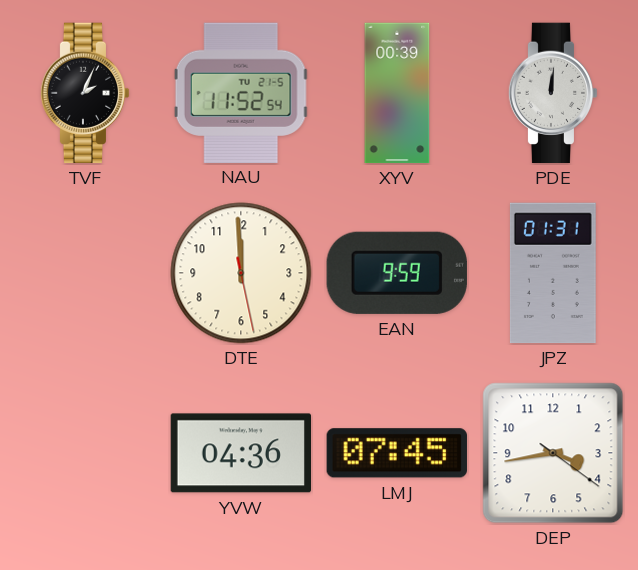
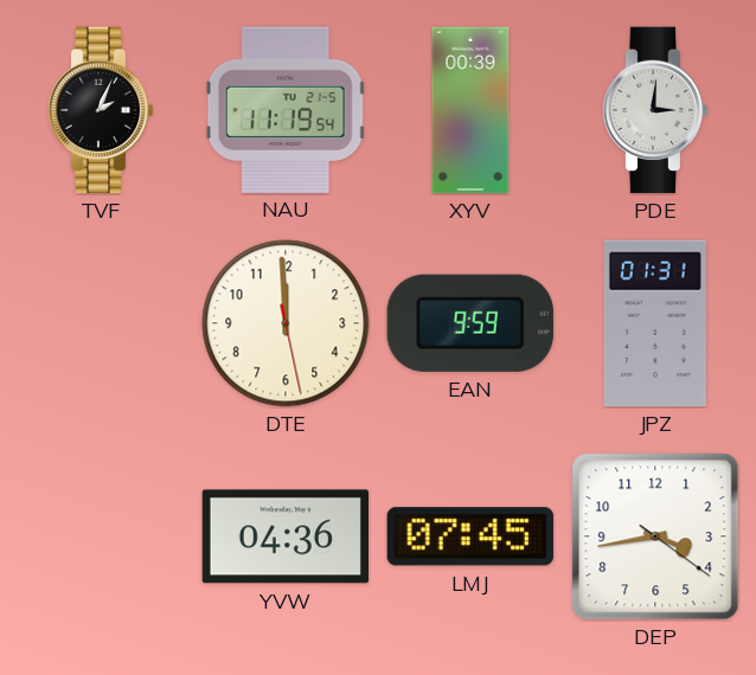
NAU: 11:52 -> 11:19
PDE: 12:01 -> 3:01
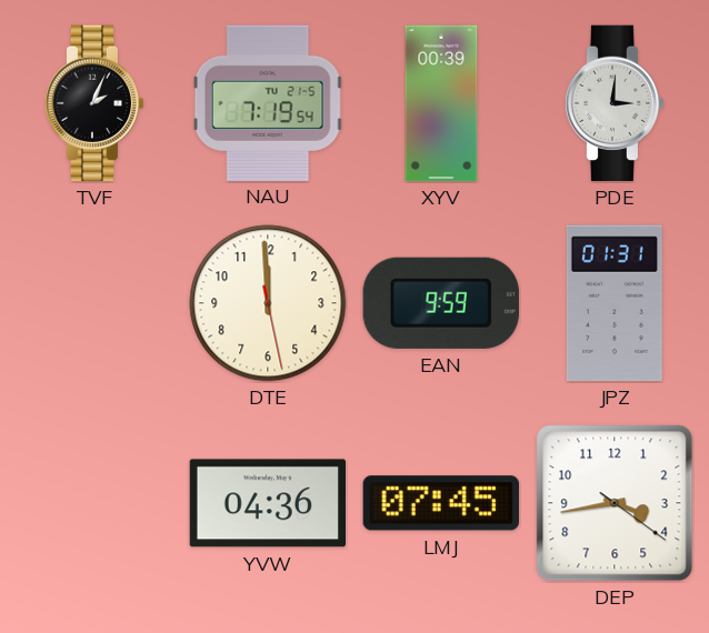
NAU: 11:19 -> 7:19
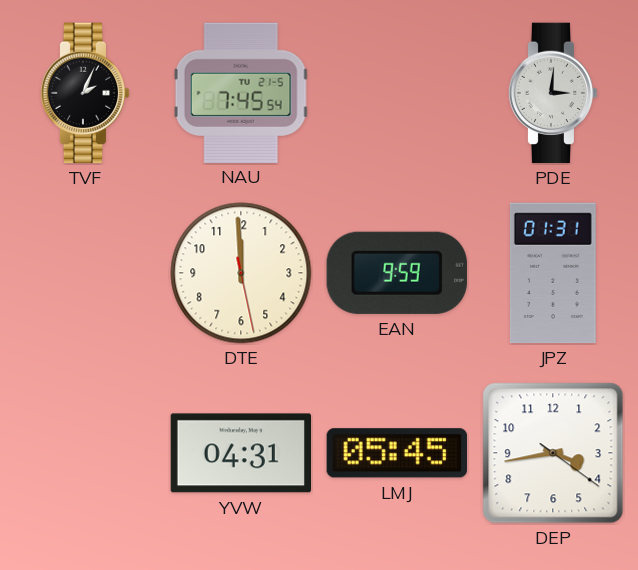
NAU: 7:19 -> 7:45
XYV: 00:39 -> none
YVW: 04:36 -> 04:31
LMJ: 07:45 -> 05:45
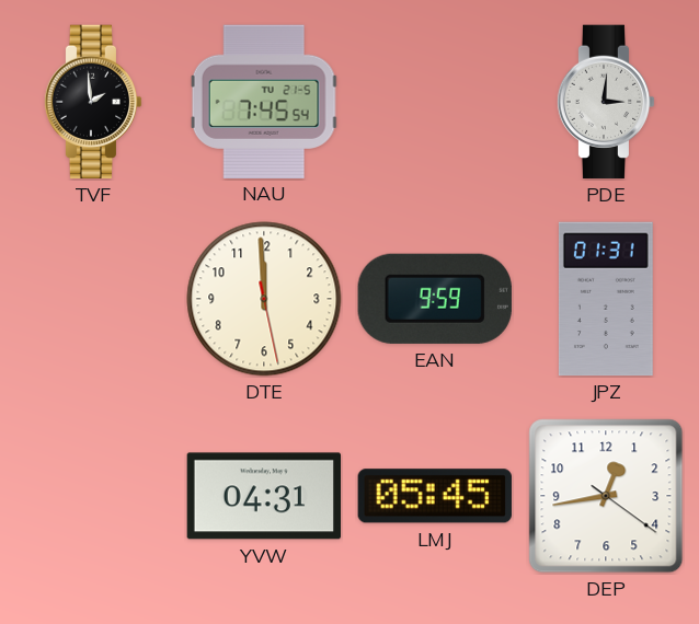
TVF: 2:04 -> 1:59
DEP: 3:43 -> 12:43
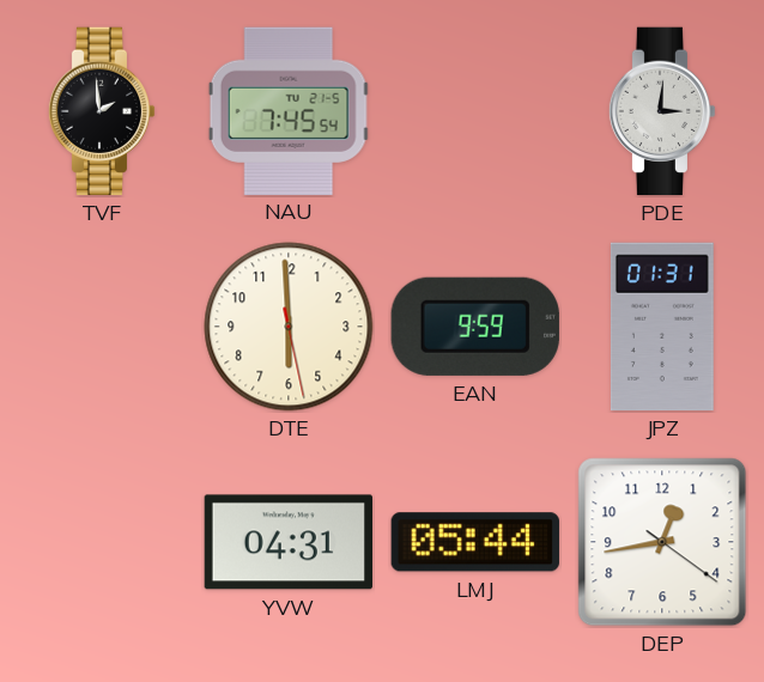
DTE: 11:59 -> 5:59
LMJ: 05:45 -> 05:44
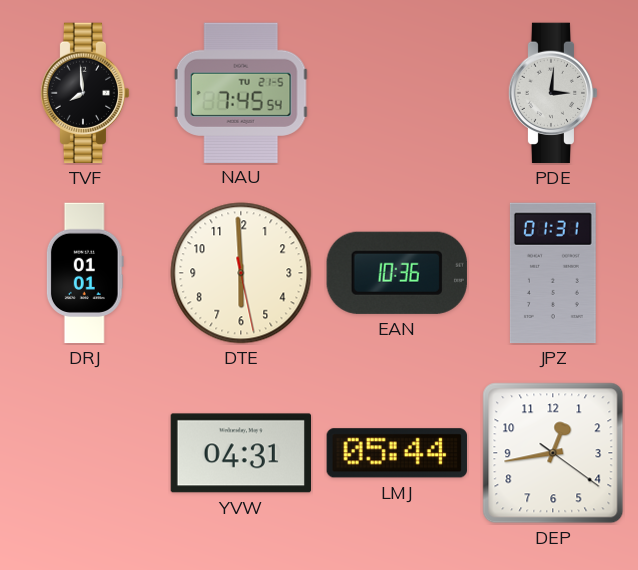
TVF: 1:59 -> 7:59
DRJ: none -> 01:01
EAN: 9:59 -> 10:36
